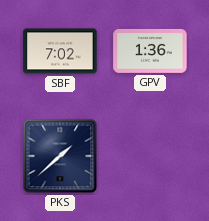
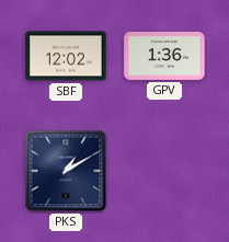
SBF: 7:02 -> 12:02
PKS: 1:38 -> 1:10
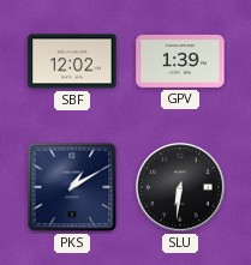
GPV: 1:36 -> 1:39
SLU: none -> 6:31
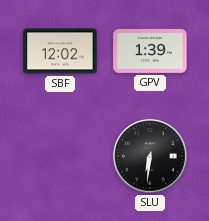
PKS: 1:10 -> none
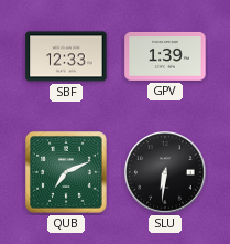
SBF: 12:02 -> 12:33
QUB: none -> 7:11
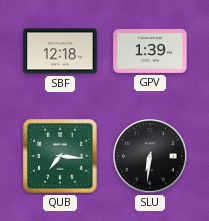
SBF: 12:33 -> 12:18
QUB: 7:11 -> 7:16
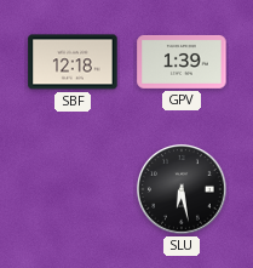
QUB: 7:16 -> none
SLU: 6:31 -> 6:28
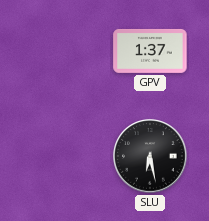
SBF: 12:18 -> none
GPV: 1:39 -> 1:37
